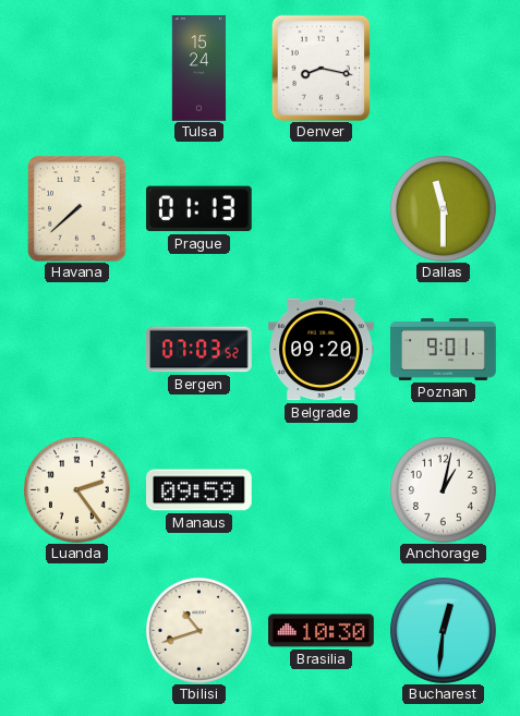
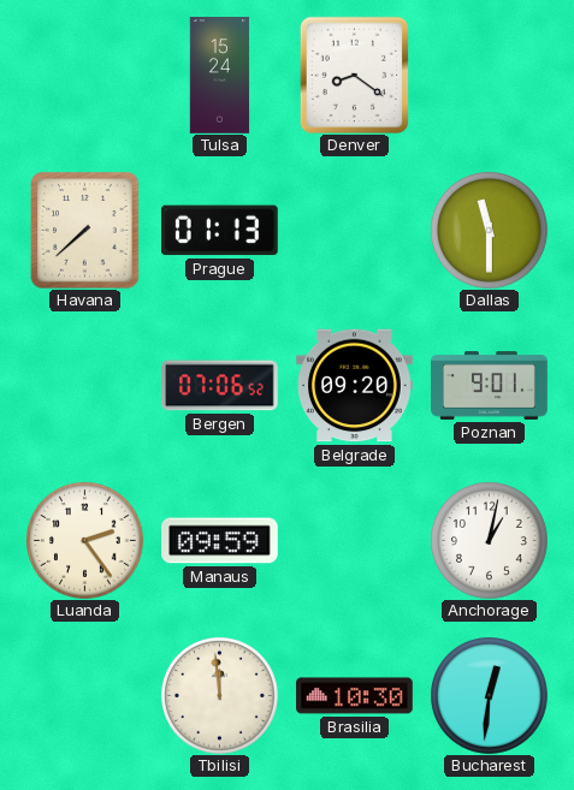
Denver: 8:17 -> 8:21
Bergen: 07:03 -> 07:06
Tbilisi: 10:42 -> 11:59
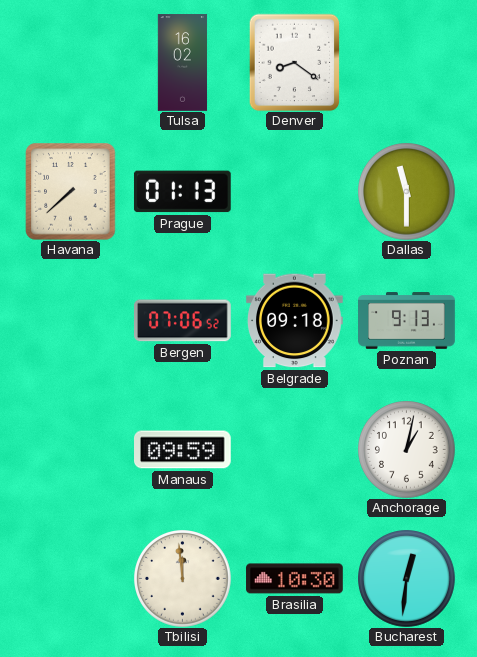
Tulsa: 15:24 -> 16:02
Belgrade: 09:20 -> 09:18
Poznan: 9:01 -> 9:13
Luanda: 2:24 -> none
